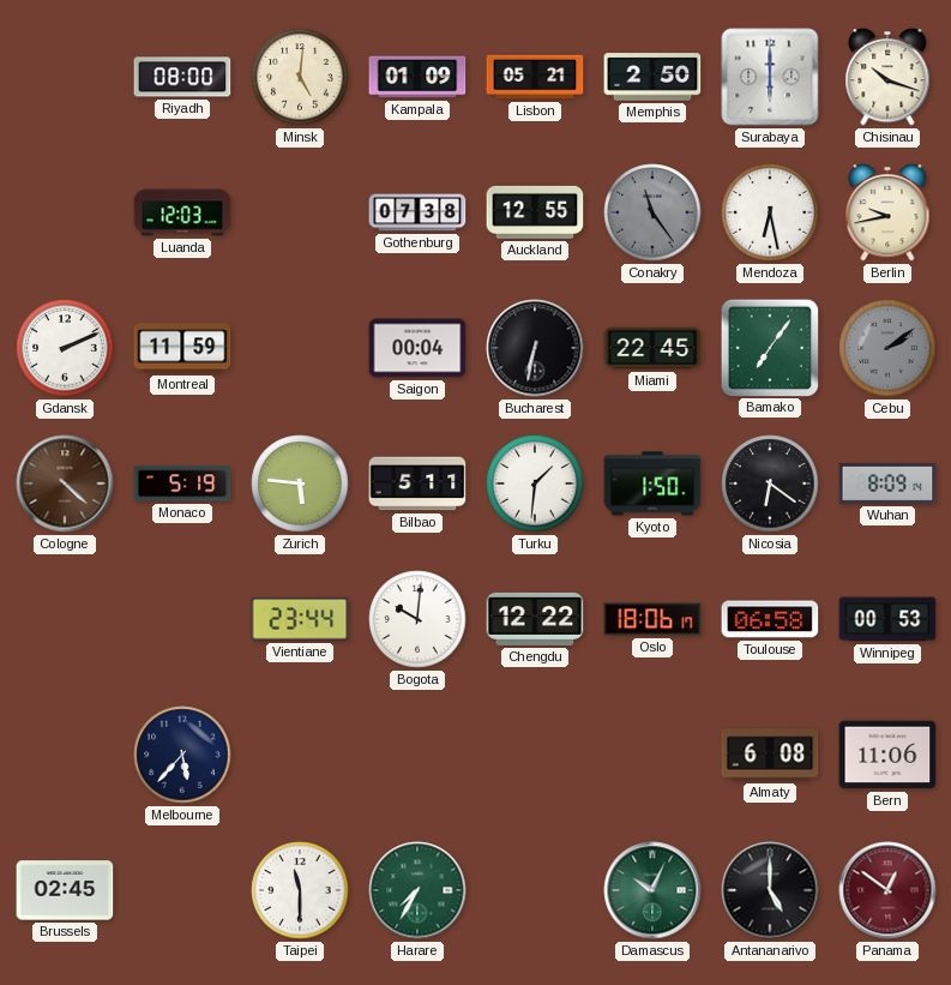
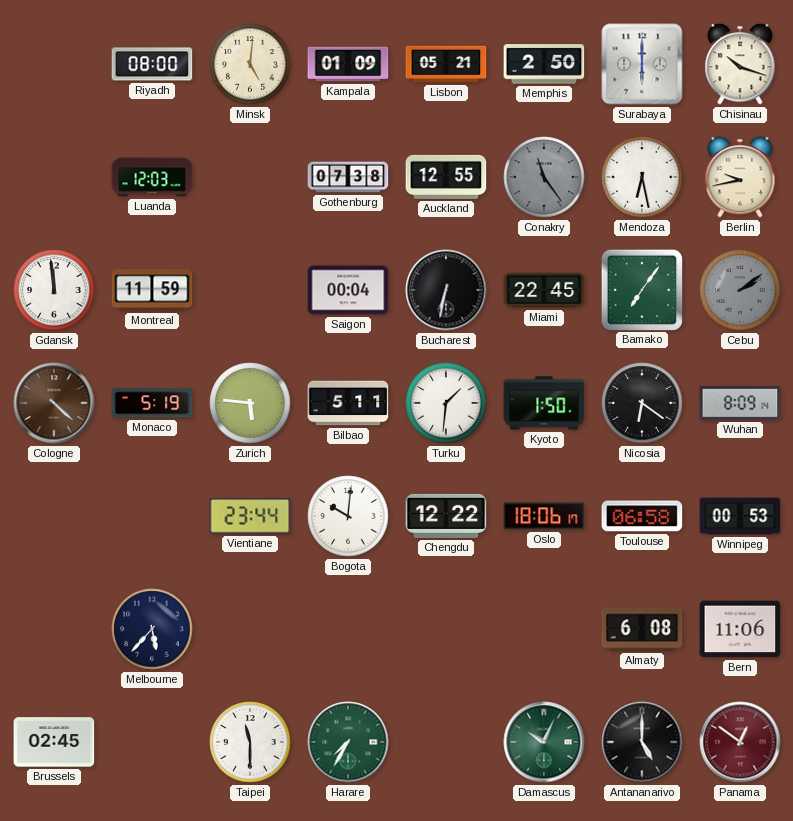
Gdansk: 2:11 -> 11:59
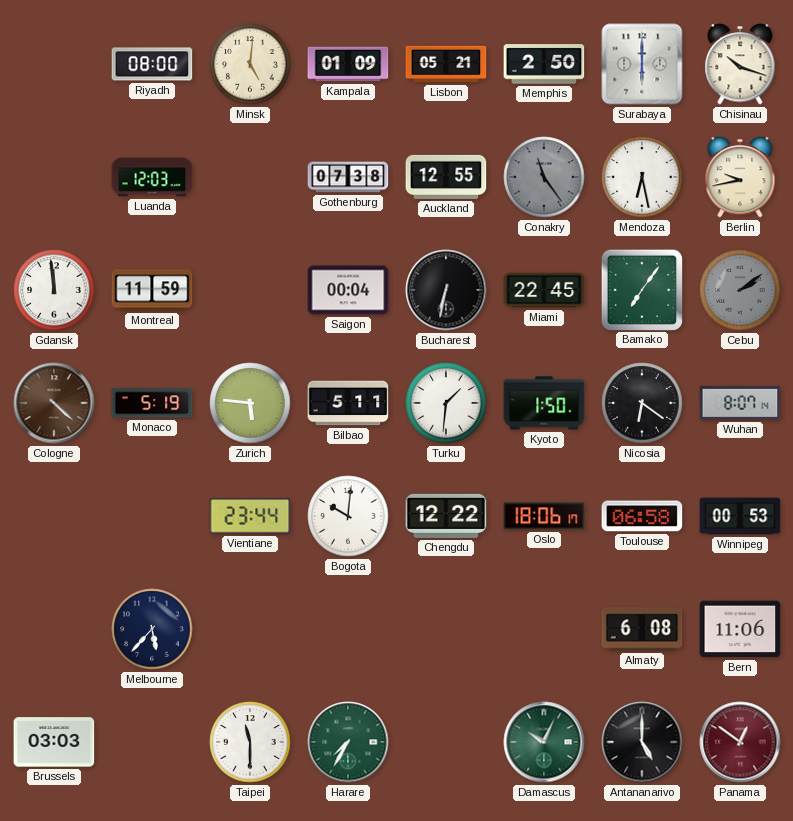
Wuhan: 8:09 -> 8:07
Brussels: 02:45 -> 03:03
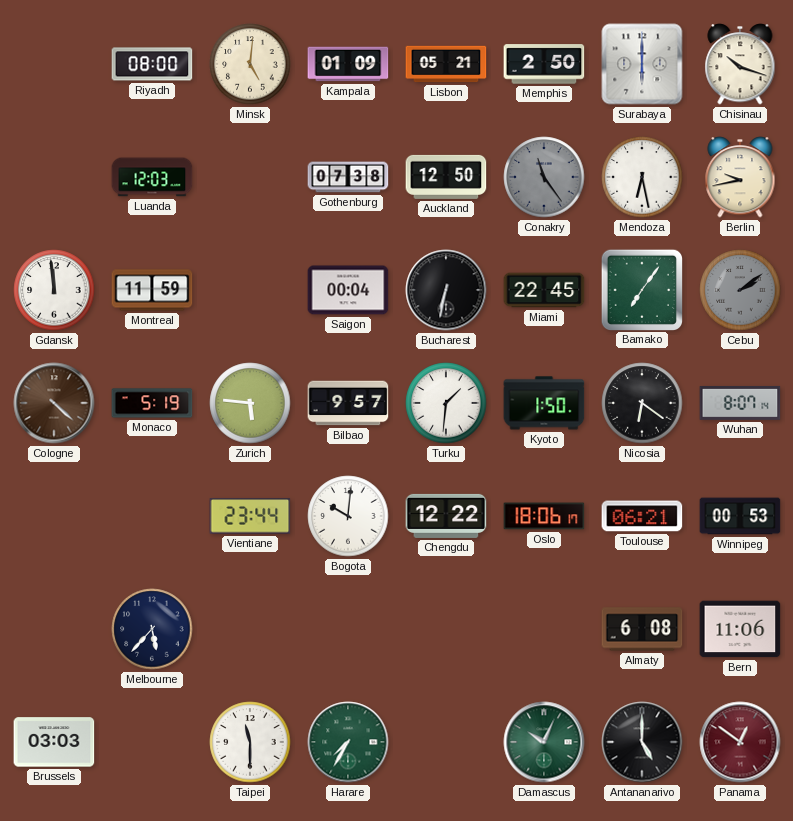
Auckland: 12:55 -> 12:50
Bilbao: 5:11 -> 9:57
Toulouse: 06:58 -> 06:21
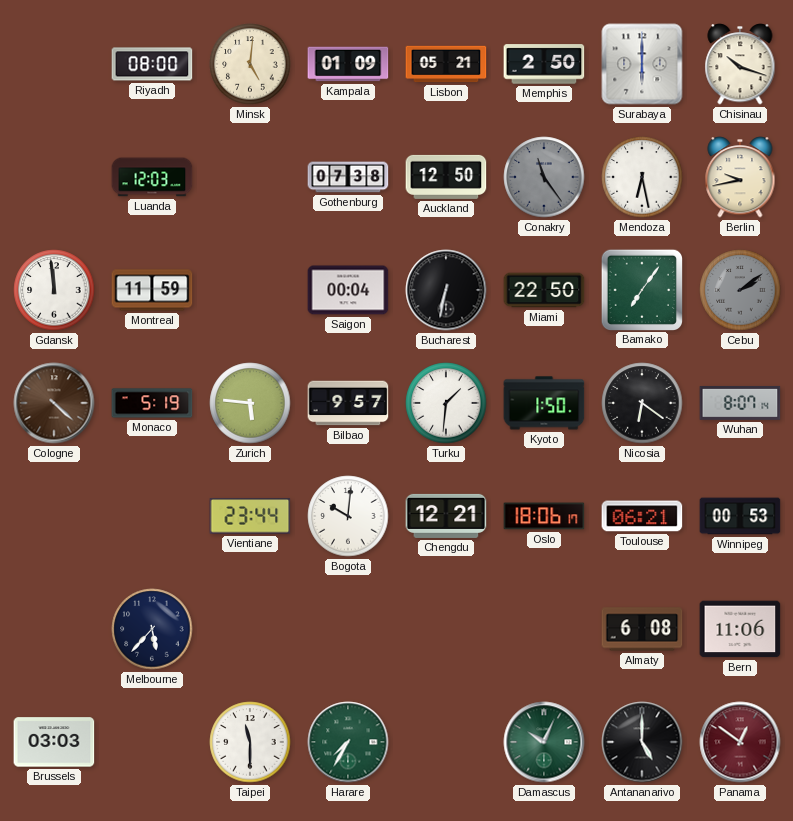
Miami: 22:45 -> 22:50
Chengdu: 12:22 -> 12:21
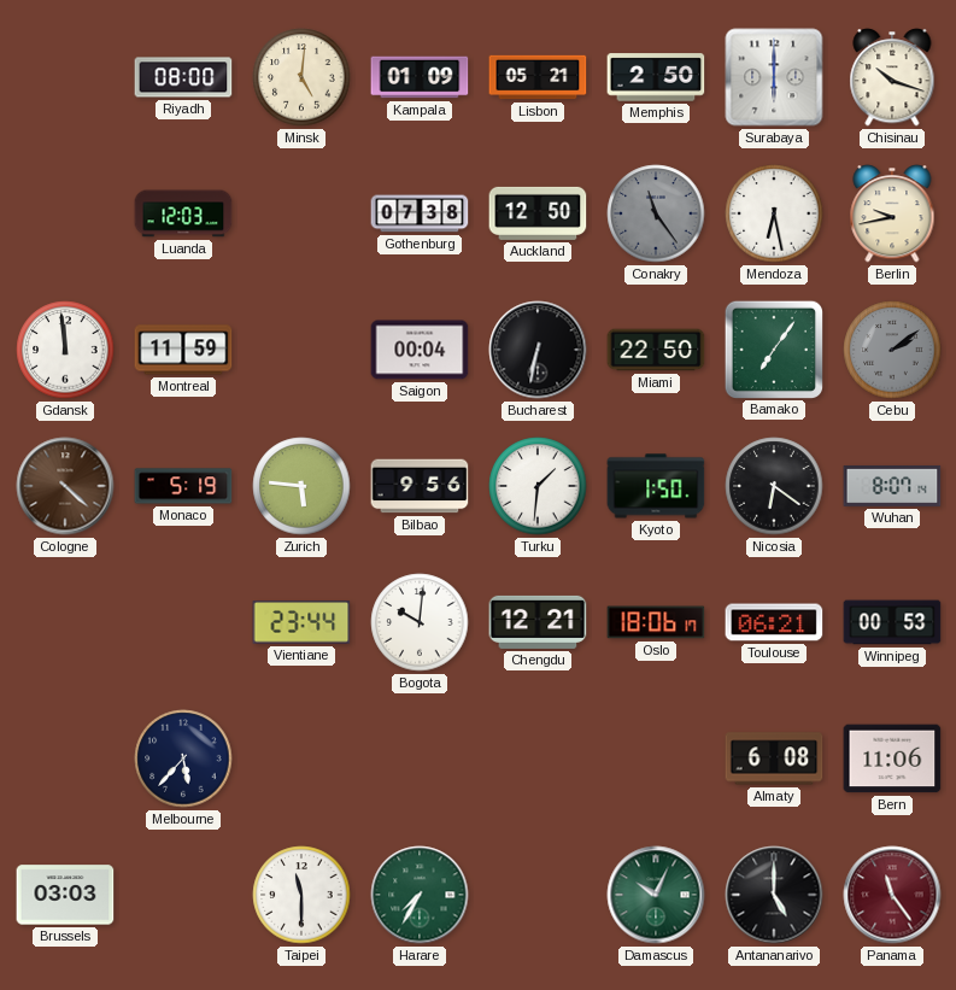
Bilbao: 9:57 -> 9:56
Panama: 12:51 -> 11:24
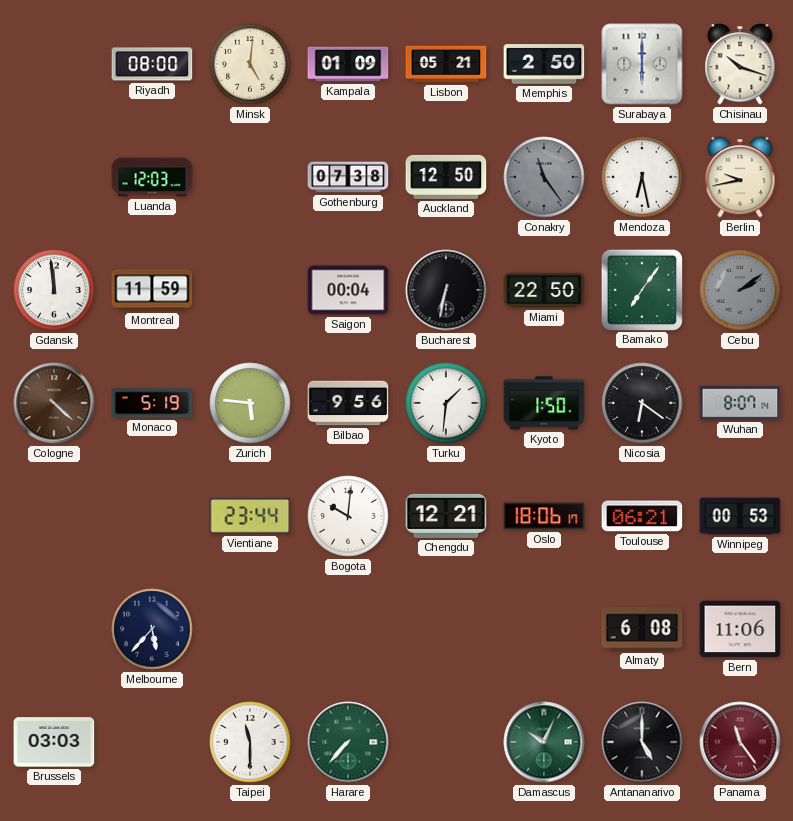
Harare: 7:35 -> 7:37
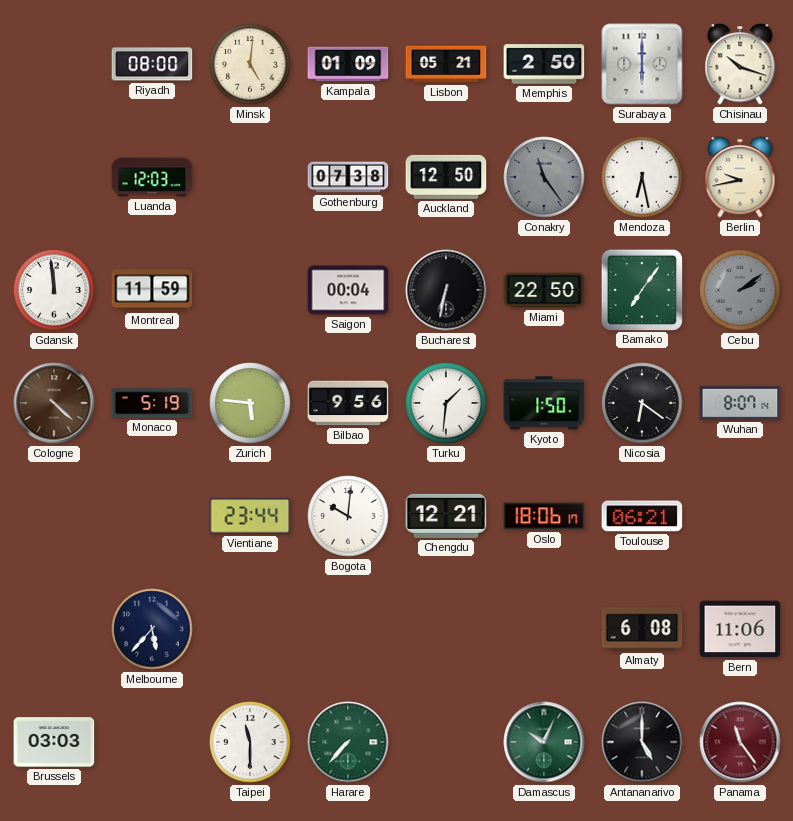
Winnipeg: 00:53 -> none
